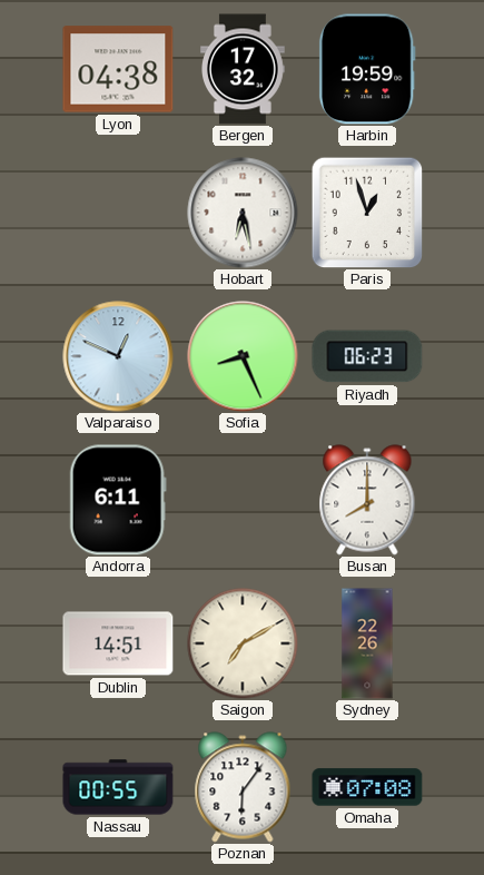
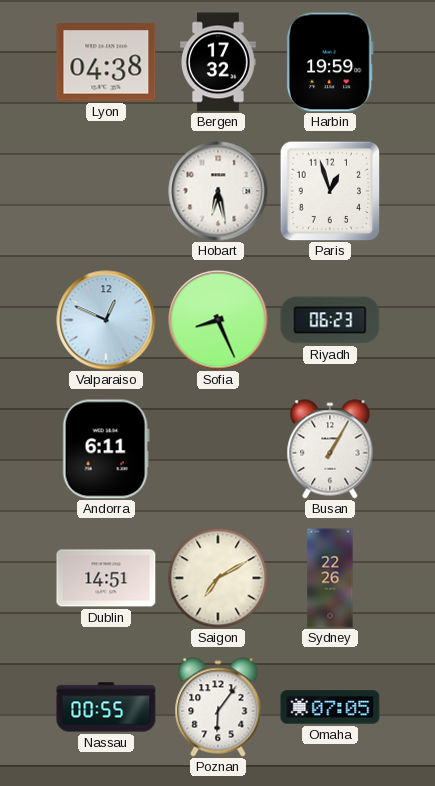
Busan: 8:00 -> 1:05
Omaha: 07:08 -> 07:05
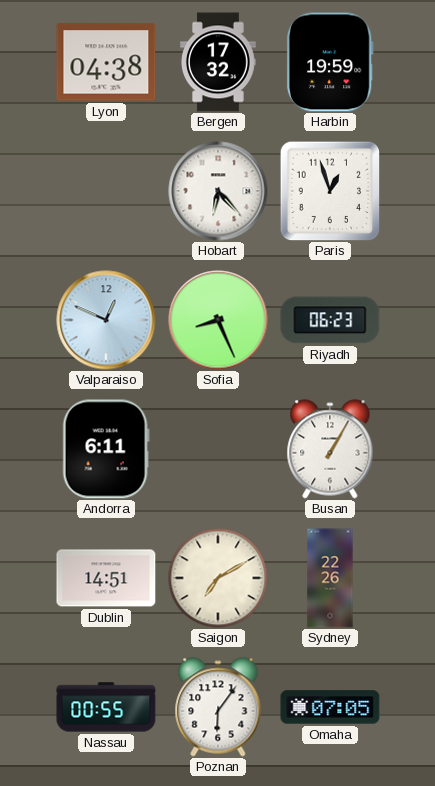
Hobart: 6:28 -> 6:23
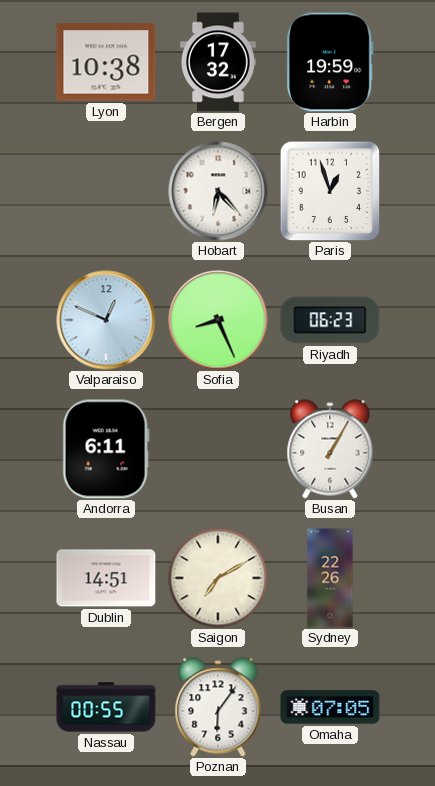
Lyon: 04:38 -> 10:38
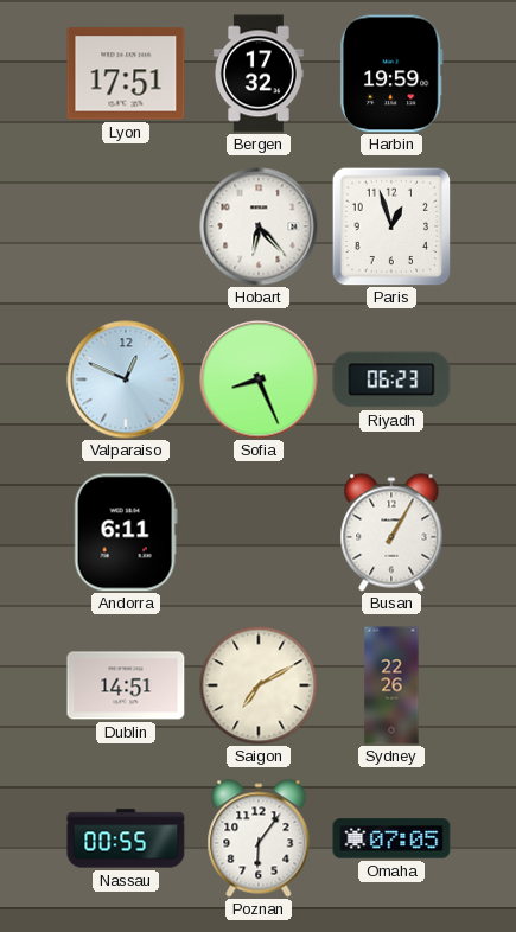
Lyon: 10:38 -> 17:51
